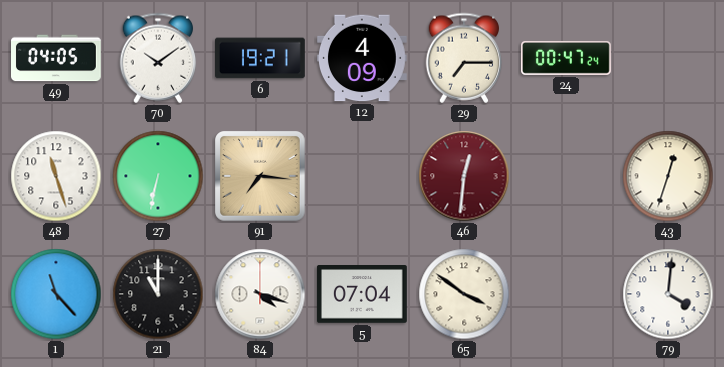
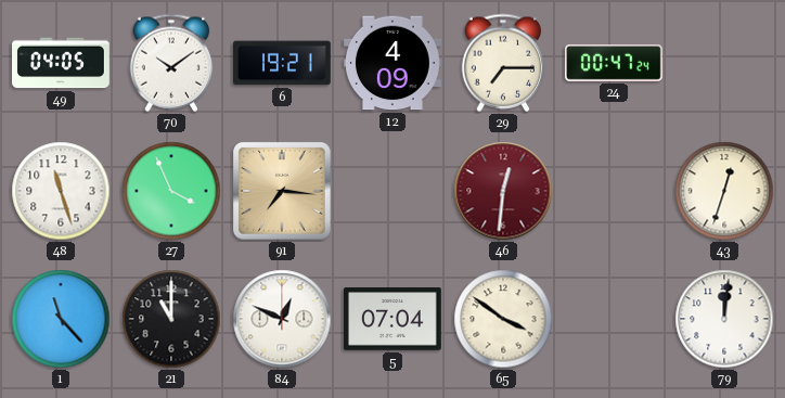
27: 6:32 -> 3:56
84: 4:18 -> 12:49
79: 4:01 -> 12:01
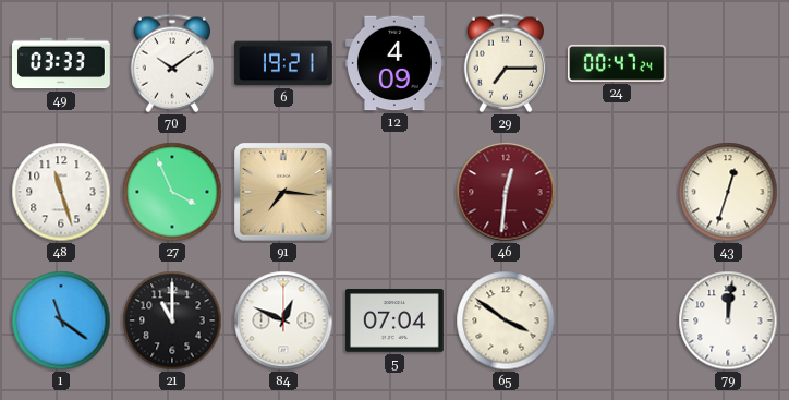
49: 04:05 -> 03:33
1: 11:23 -> 11:21
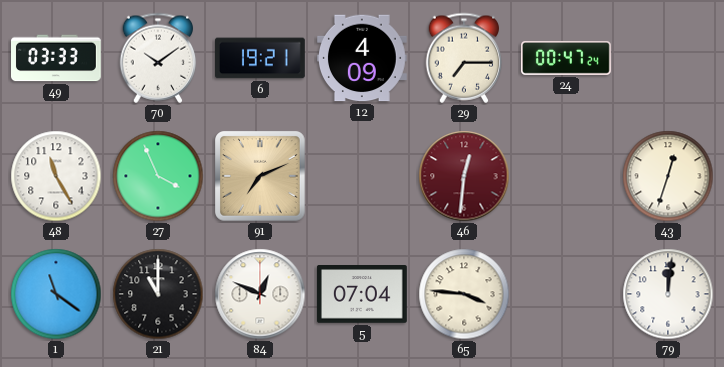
48: 11:27 -> 11:25
91: 7:16 -> 7:11
65: 3:51 -> 3:46
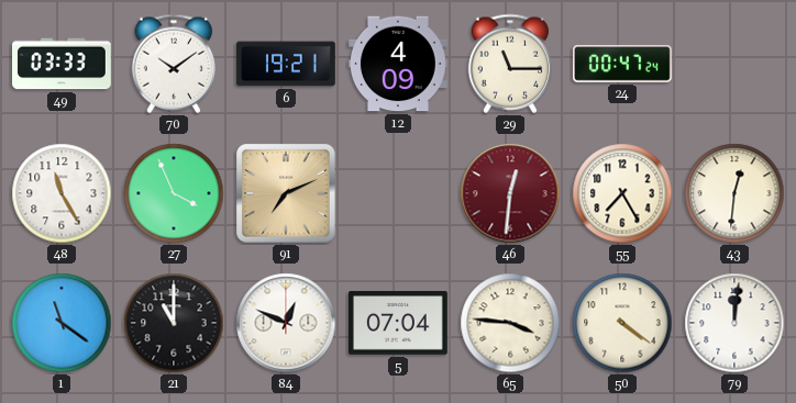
29: 7:15 -> 11:15
55: none -> 7:25
43: 12:33 -> 12:31
50: none -> 4:21
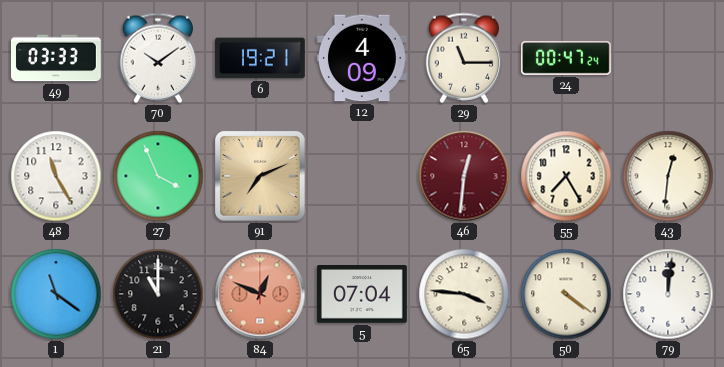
84 dial: white -> salmon
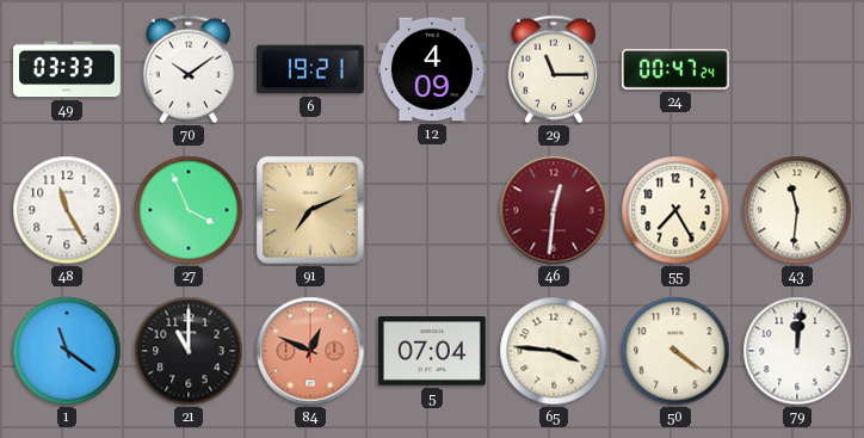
43: 12:31 -> 11:31
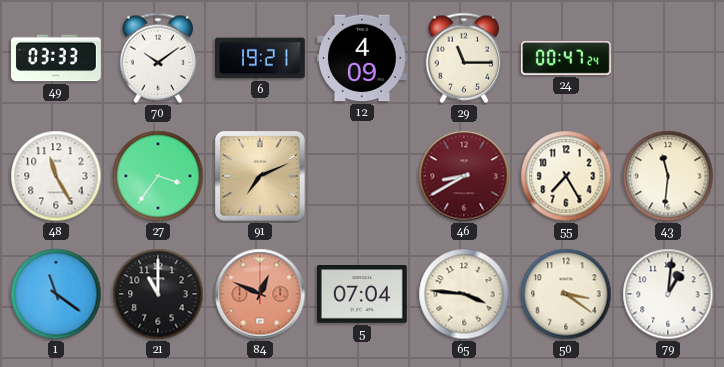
27: 3:56 -> 3:36
46: 12:31 -> 8:40
50: 4:21 -> 3:21
79: 12:01 -> 1:01
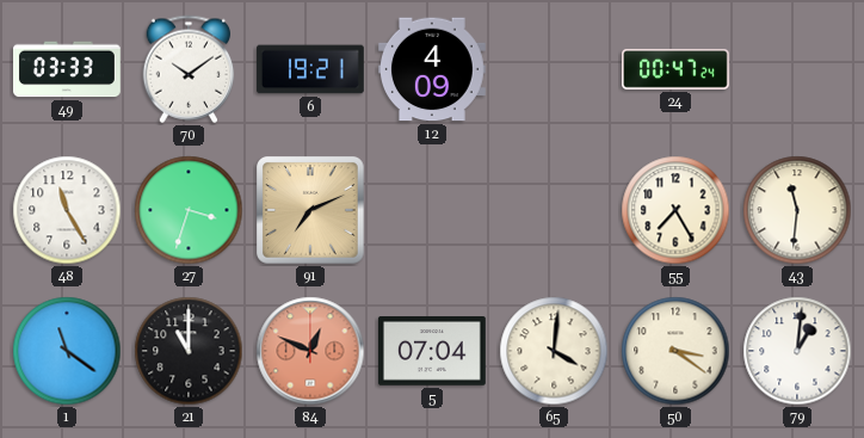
29: 11:15 -> none
27: 3:36 -> 3:33
46: 8:40 -> none
65: 3:46 -> 4:01
